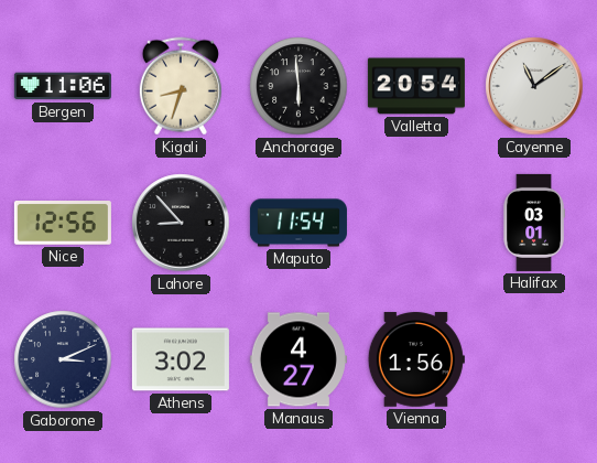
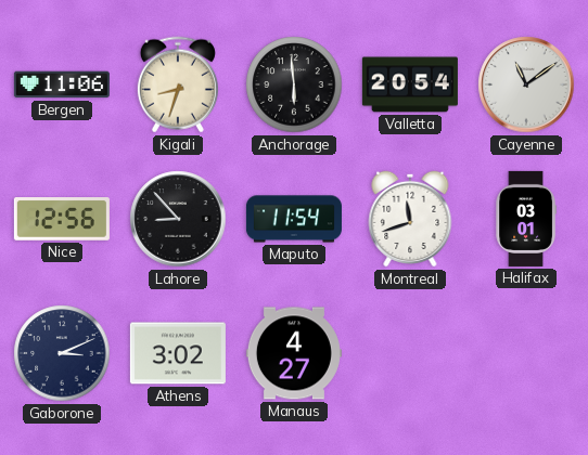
Montreal: none -> 11:42
Vienna: 1:56 -> none
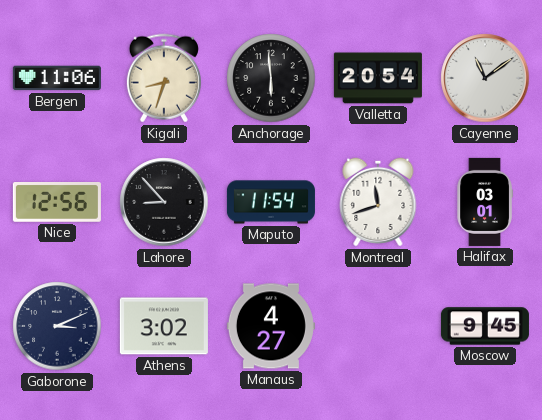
Moscow: none -> 9:45
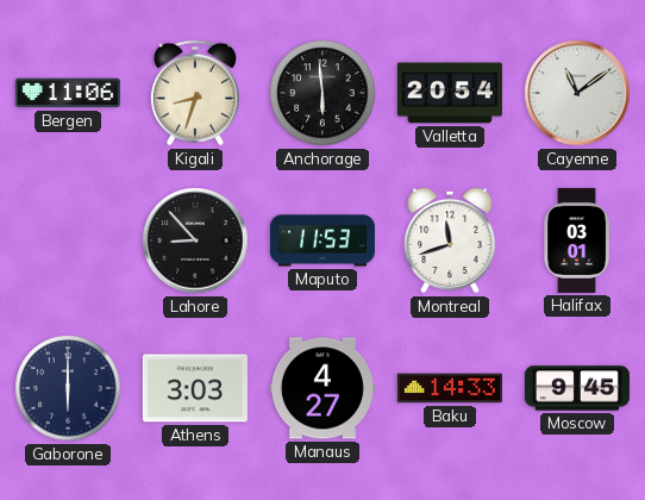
Nice: 12:56 -> none
Maputo: 11:54 -> 11:53
Gaborone: 3:11 -> 6:00
Athens: 3:02 -> 3:03
Baku: none -> 14:33
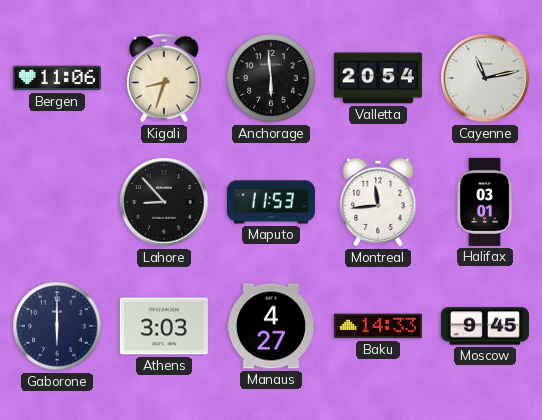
Cayenne: 11:09 -> 11:13
Montreal: 11:42 -> 11:44
